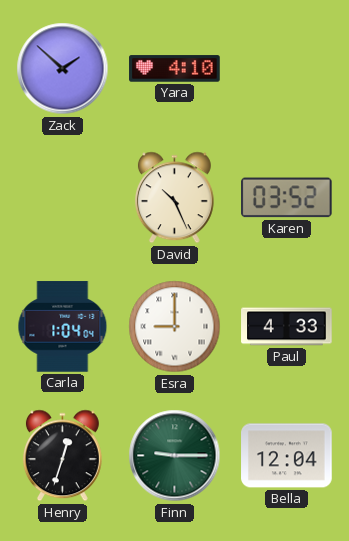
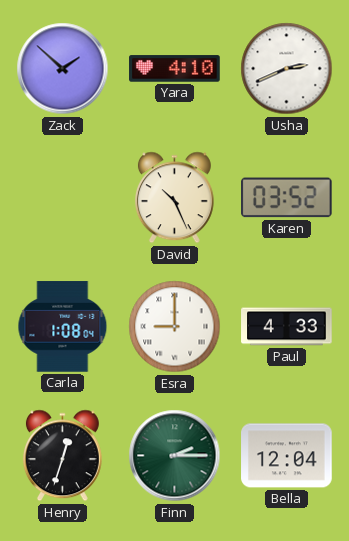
Usha: none -> 2:41
Carla: 1:04 -> 1:08
Finn: 9:15 -> 2:15
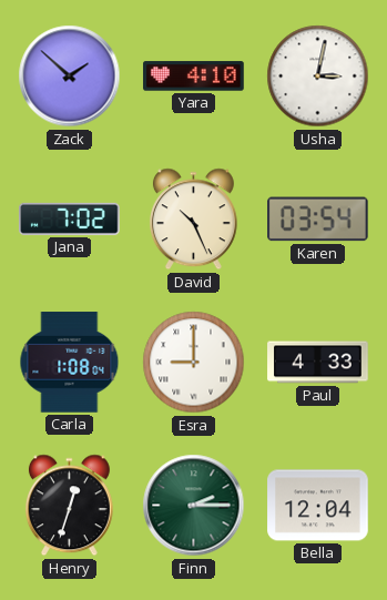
Usha: 2:41 -> 3:02
Jana: none -> 7:02
Karen: 03:52 -> 03:54
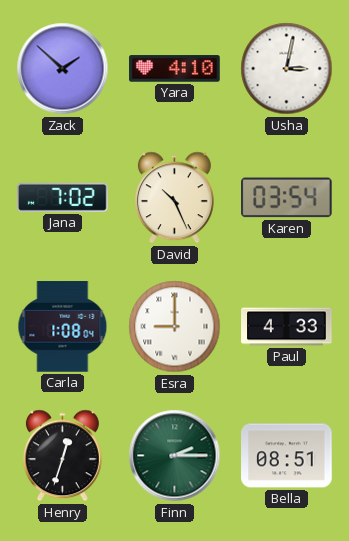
Bella: 12:04 -> 08:51
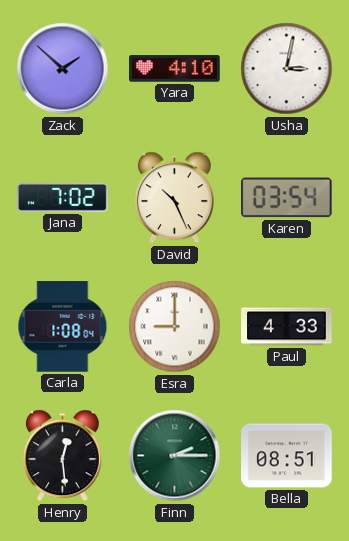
Henry: 12:33 -> 12:29
